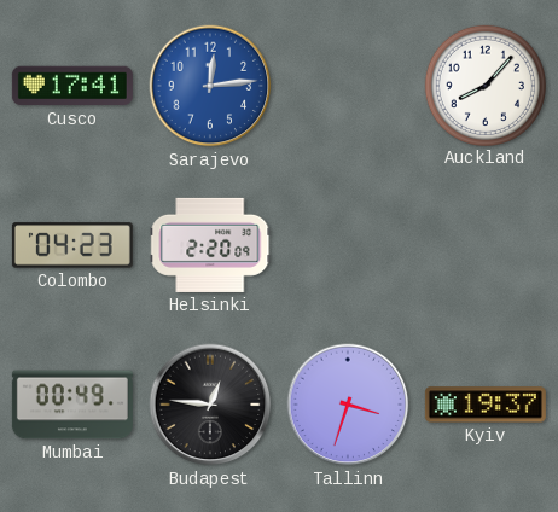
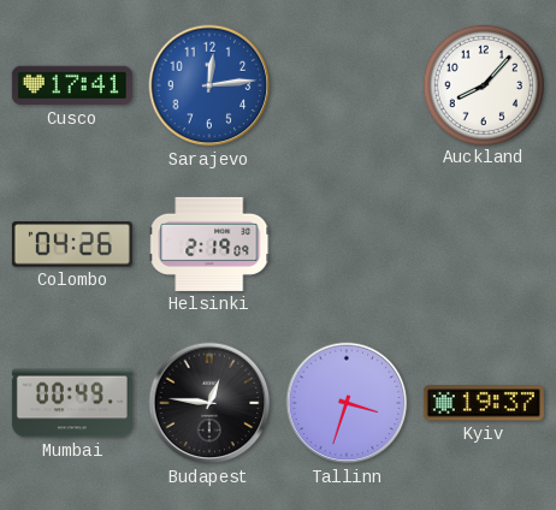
Colombo: 04:23 -> 04:26
Helsinki: 2:20 -> 2:19
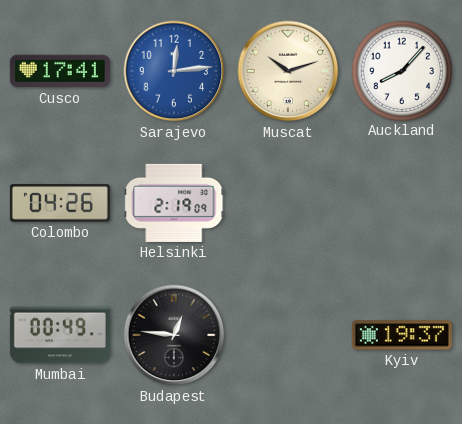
Muscat: none -> 10:12
Tallinn: 3:33 -> none
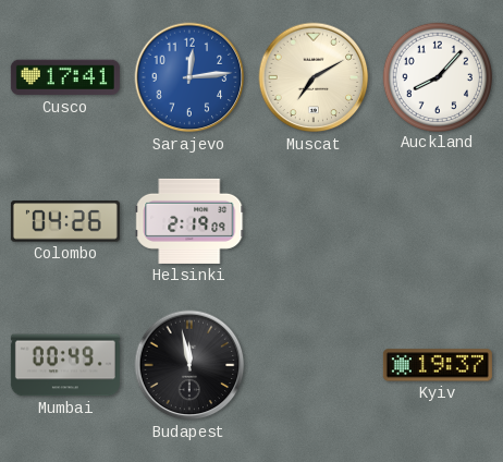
Muscat: 10:12 -> 7:10
Budapest: 12:46 -> 11:58
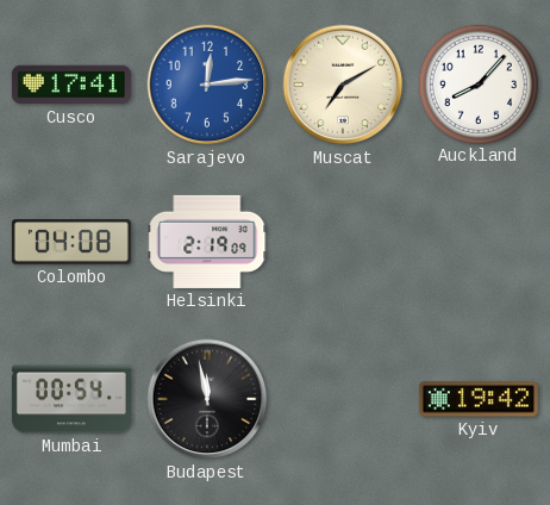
Colombo: 04:26 -> 04:08
Mumbai: 00:49 -> 00:54
Kyiv: 19:37 -> 19:42
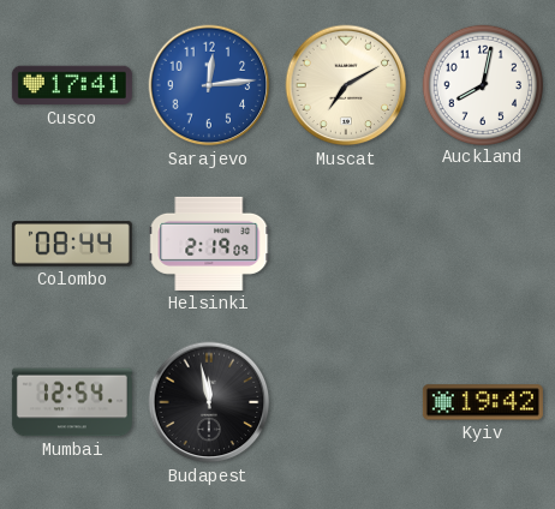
Auckland: 8:07 -> 8:02
Colombo: 04:08 -> 08:44
Mumbai: 00:54 -> 12:54
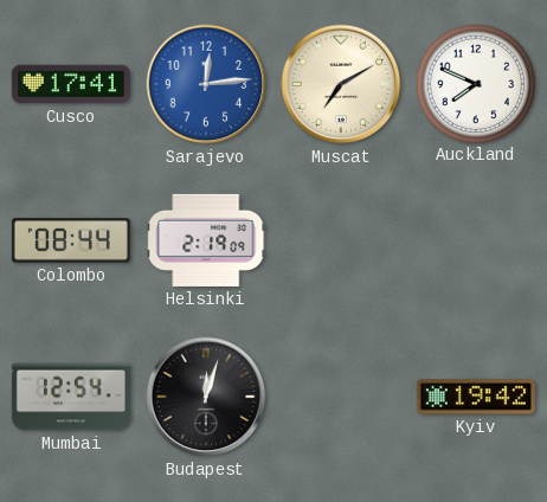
Auckland: 8:02 -> 7:49
Budapest: 11:58 -> 12:03
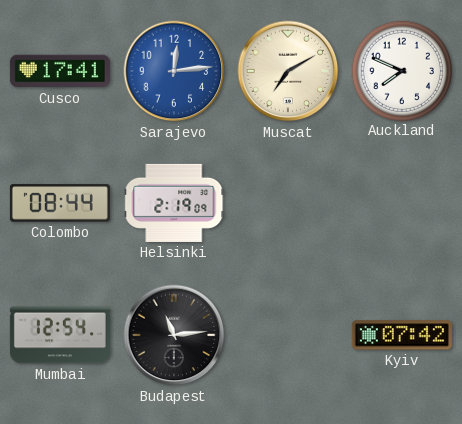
Budapest: 12:03 -> 11:14
Kyiv: 19:42 -> 07:42
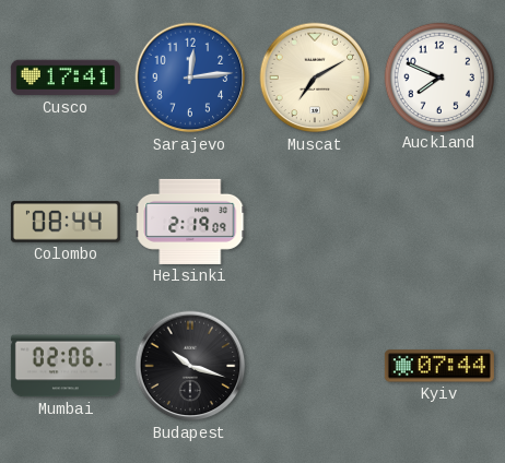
Mumbai: 12:54 -> 02:06
Budapest: 11:14 -> 10:18
Kyiv: 07:42 -> 07:44
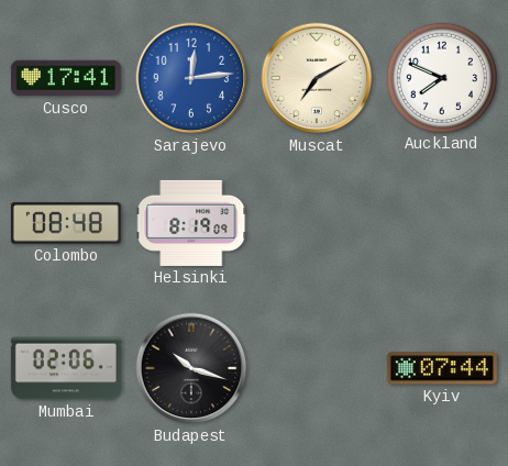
Colombo: 08:44 -> 08:48
Helsinki: 2:19 -> 8:19
